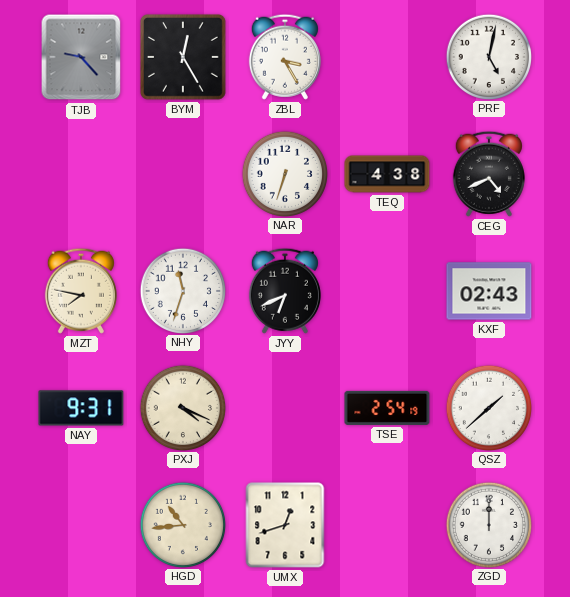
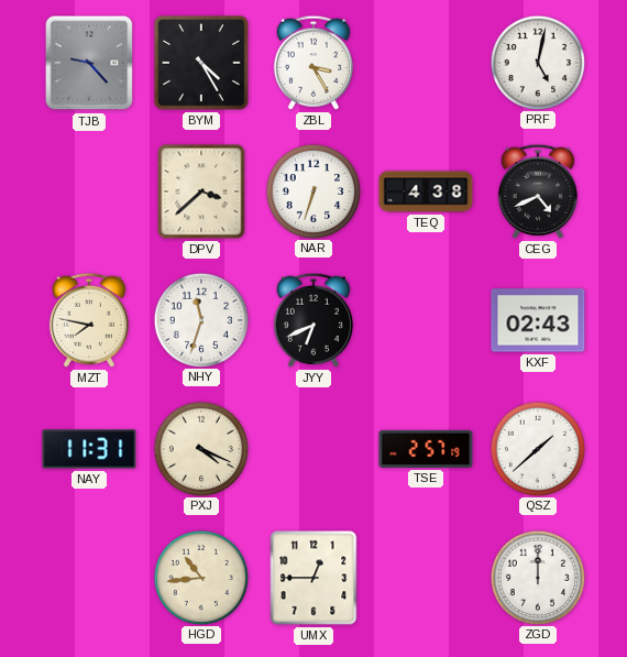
BYM: 12:25 -> 4:25
DPV: none -> 3:38
NAY: 9:31 -> 11:31
TSE: 2:54 -> 2:57
UMX: 12:42 -> 12:45
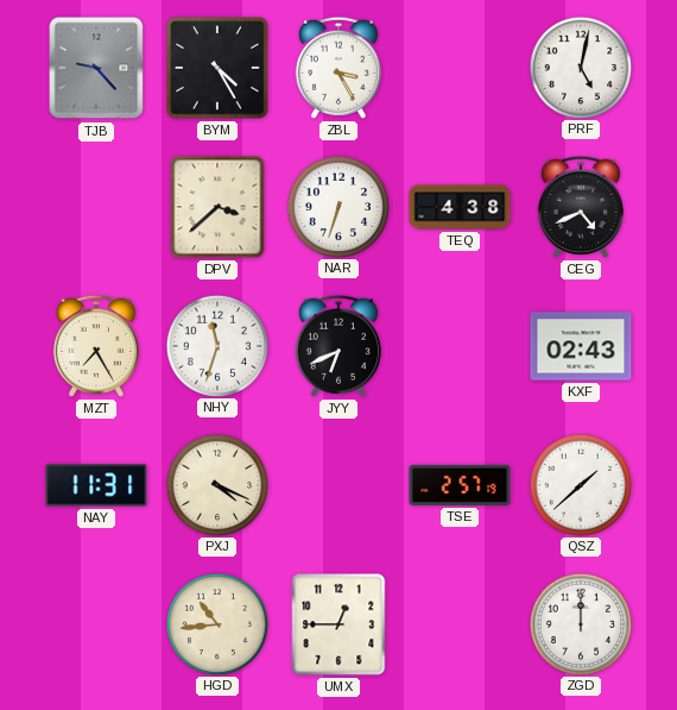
MZT: 7:47 -> 7:25
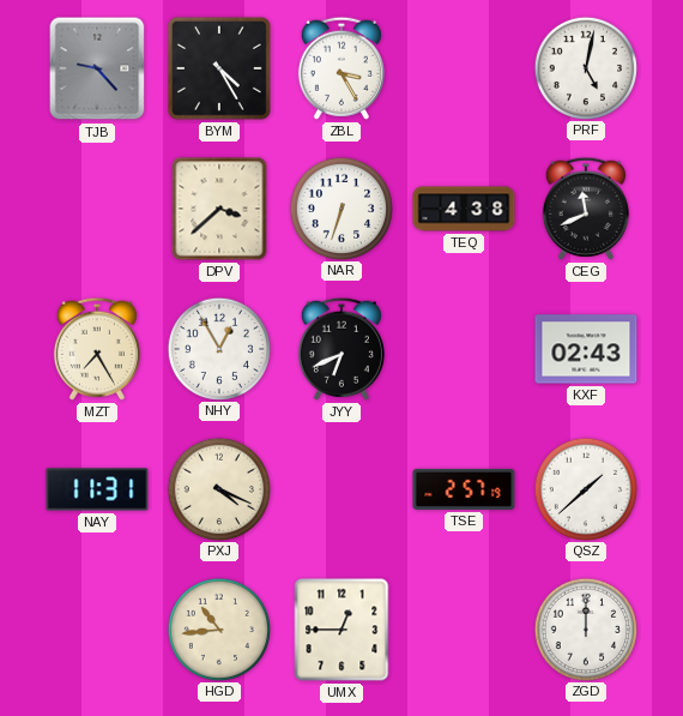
CEG: 4:41 -> 11:41
NHY: 11:33 -> 12:55
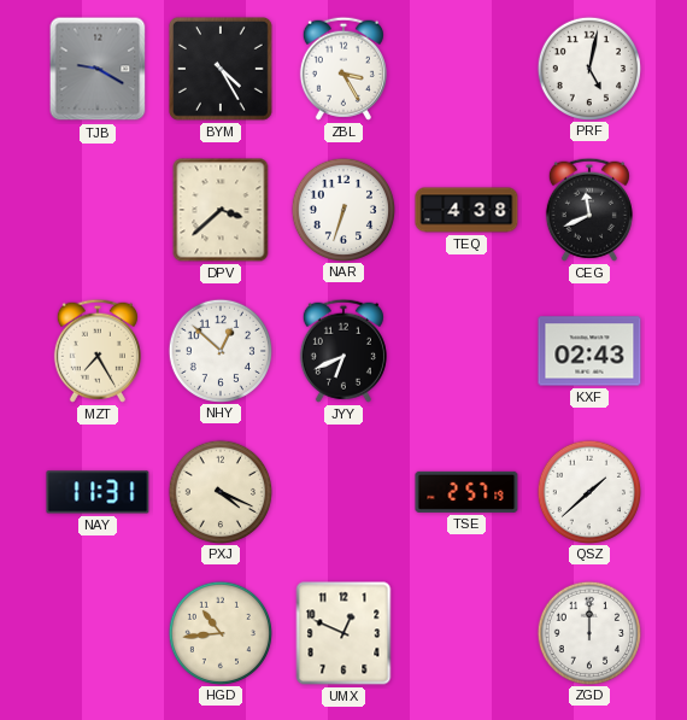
TJB: 9:23 -> 9:20
NHY: 12:55 -> 12:52
UMX: 12:45 -> 12:49
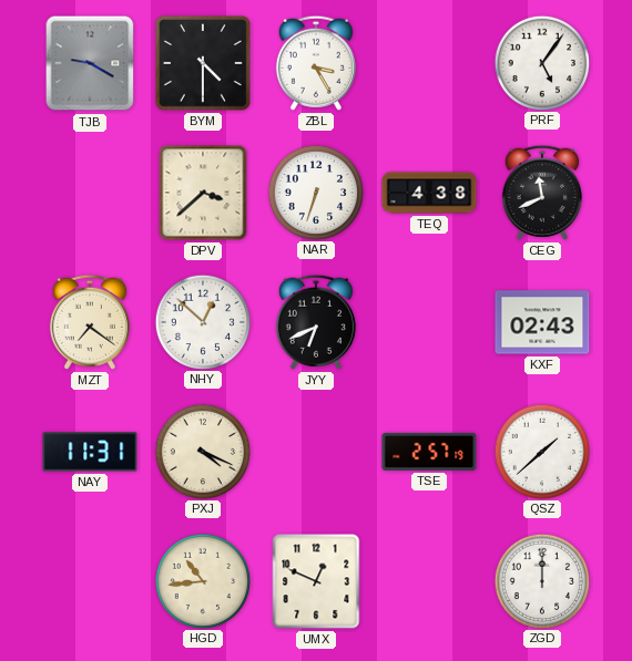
BYM: 4:25 -> 4:30
PRF: 5:02 -> 5:06
MZT: 7:25 -> 7:21
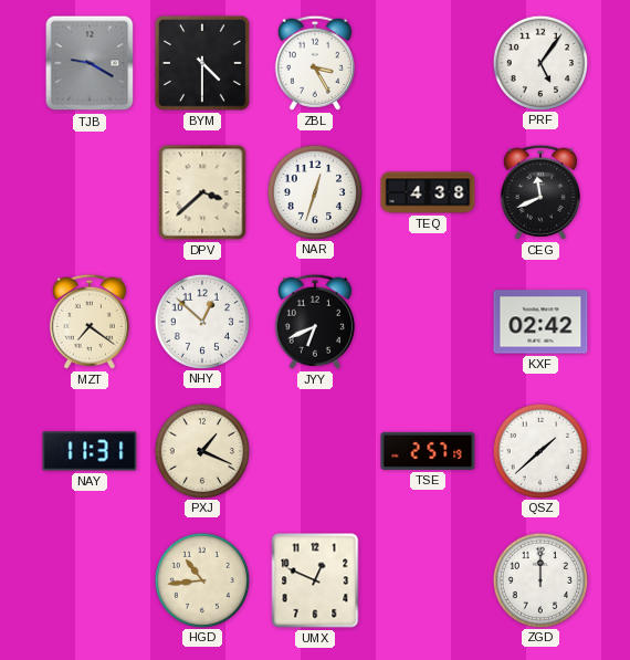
NAR: 6:33 -> 12:33
KXF: 02:43 -> 02:42
PXJ: 4:19 -> 1:19
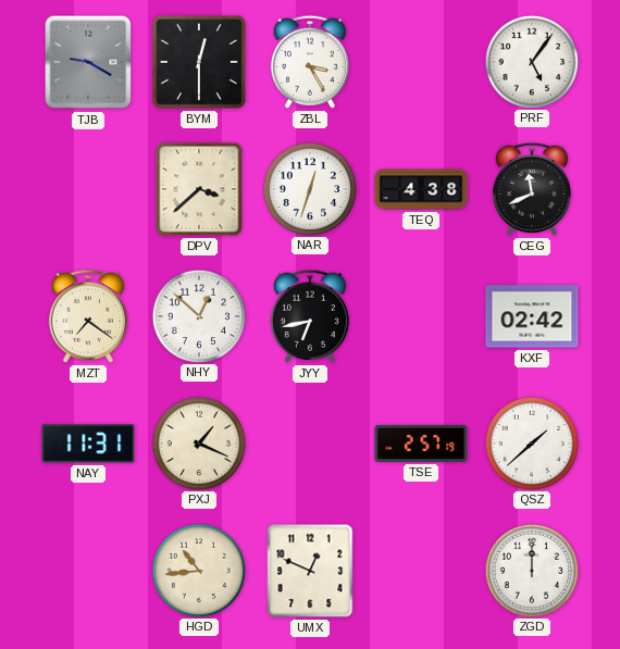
BYM: 4:30 -> 12:30
JYY: 6:41 -> 6:43
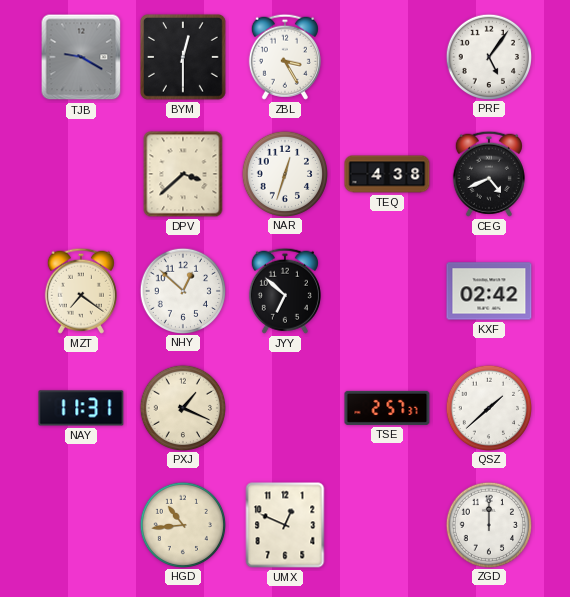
CEG: 11:41 -> 4:41
JYY: 6:43 -> 6:52
TSE: 2:57:19 -> 2:57:37
